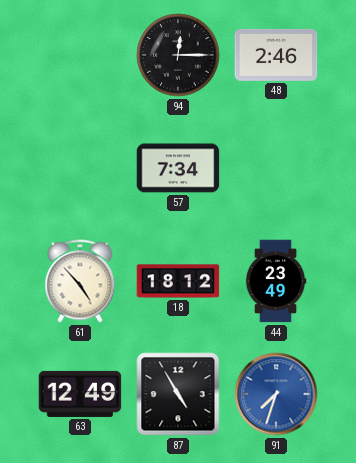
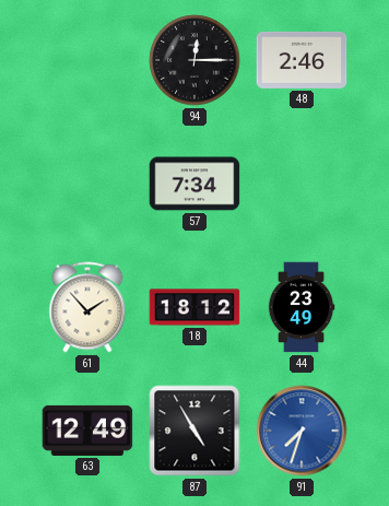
61: 4:53 -> 1:53
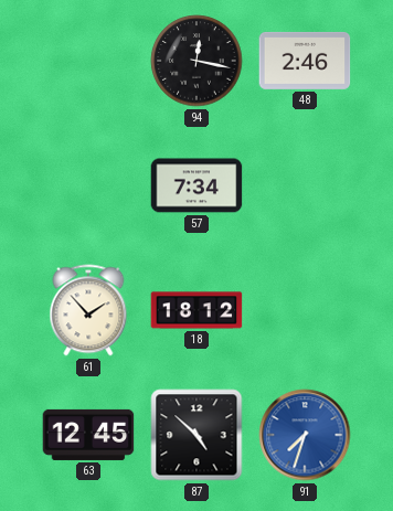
94: 12:15 -> 12:17
44: 23:49 -> none
63: 12:49 -> 12:45
87: 4:55 -> 4:52
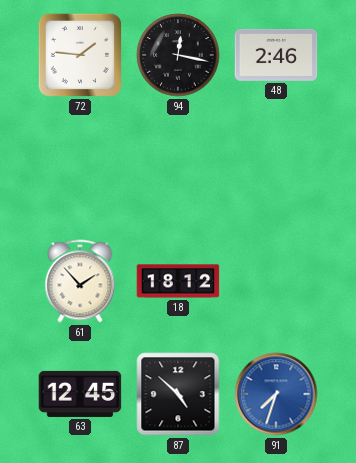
72: none -> 1:46
57: 7:34 -> none
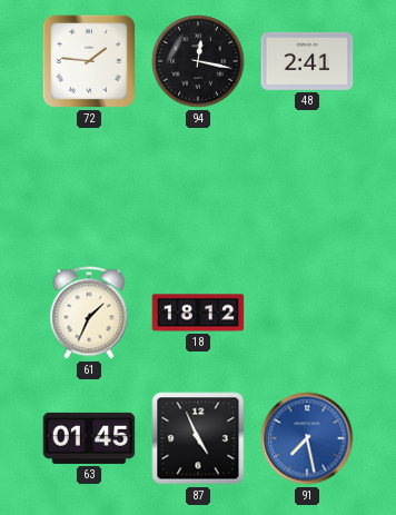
48: 2:46 -> 2:41
61: 1:53 -> 1:34
63: 12:45 -> 01:45
87: 4:52 -> 4:56
91: 7:33 -> 7:28
